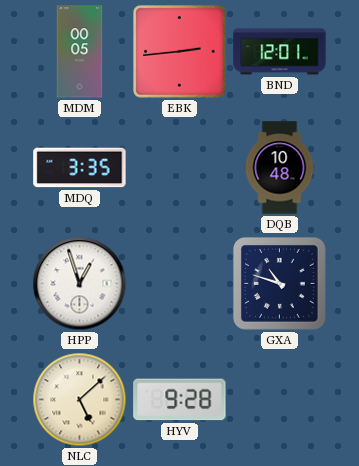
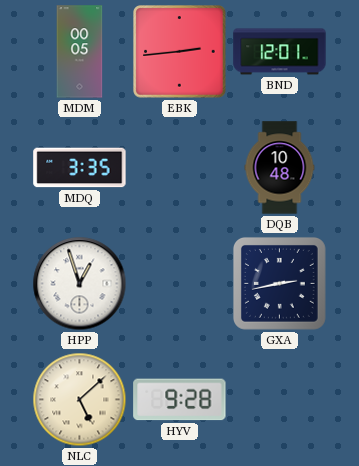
GXA: 10:48 -> 2:43
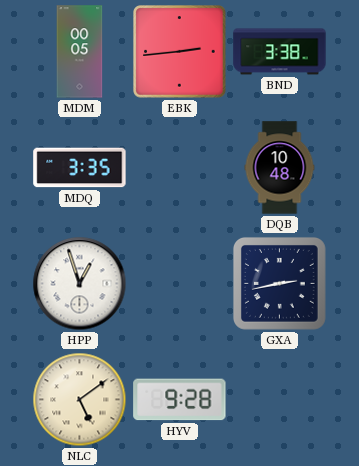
BND: 12:01 -> 3:38
NLC: 5:08 -> 5:09
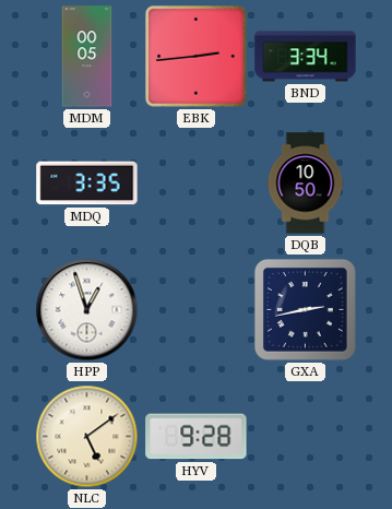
BND: 3:38 -> 3:34
DQB: 10:48 -> 10:50
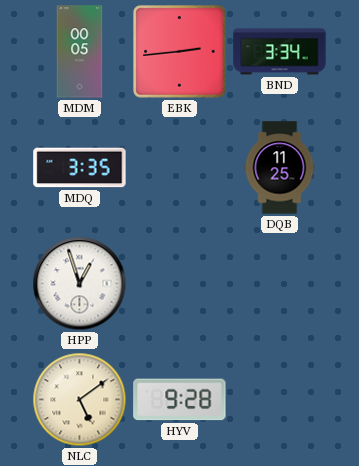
DQB: 10:50 -> 11:25
GXA: 2:43 -> none
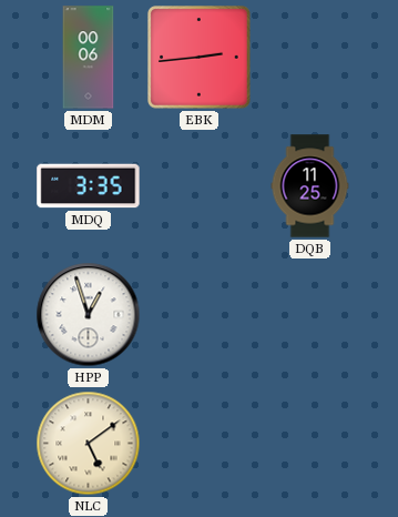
MDM: 00:05 -> 00:06
BND: 3:34 -> none
HYV: 9:28 -> none
